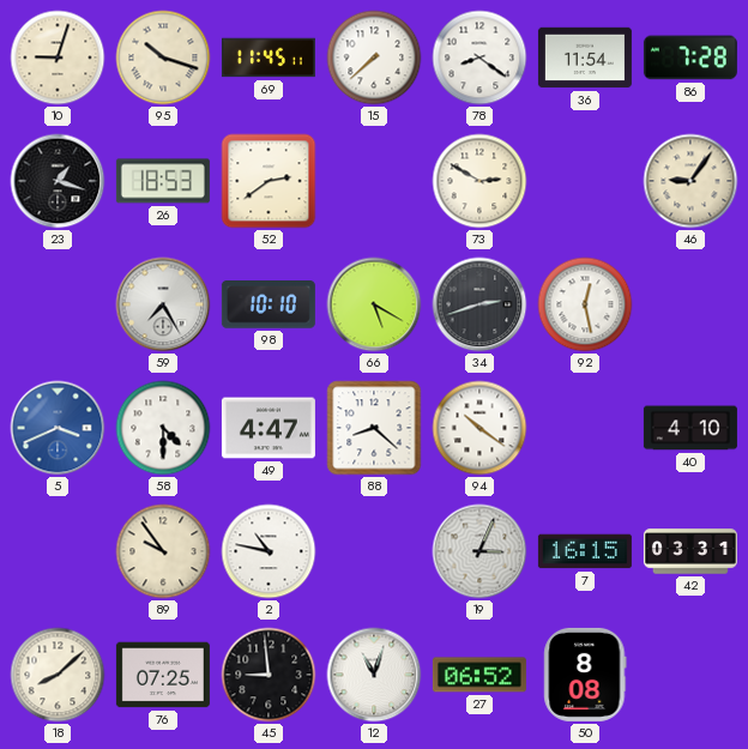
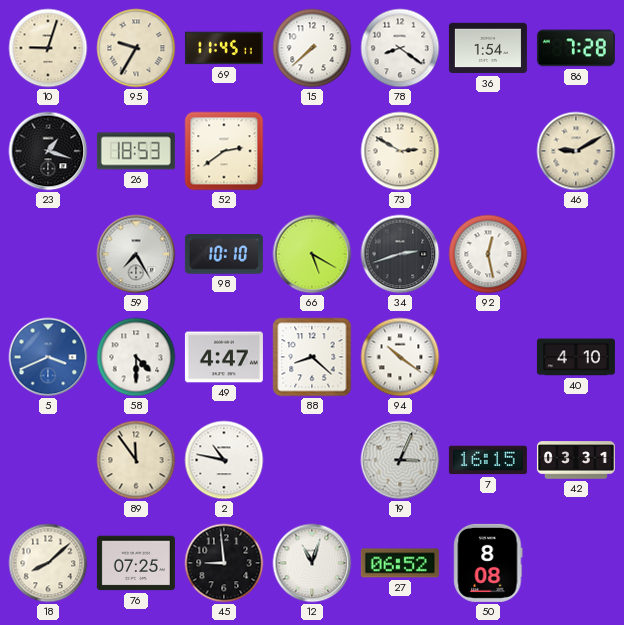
95: 10:18 -> 9:35
36: 11:54 -> 1:54
46: 9:06 -> 9:10
89: 9:54 -> 11:54
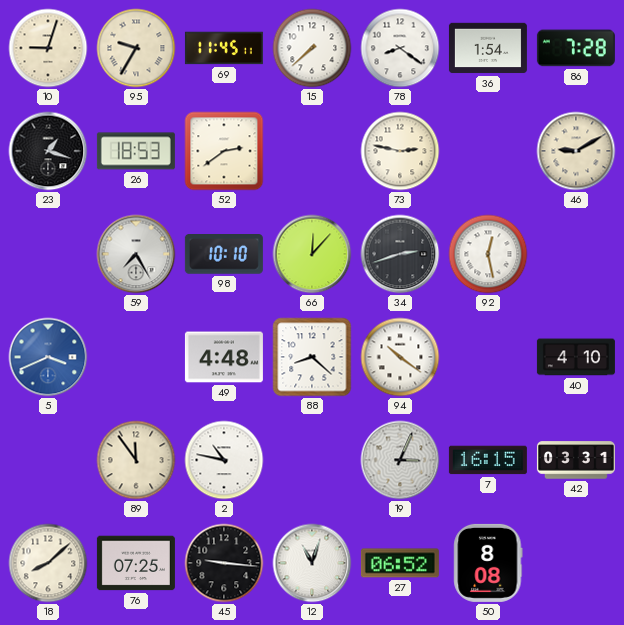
73: 2:50 -> 2:47
66: 5:20 -> 12:07
58: 4:30 -> none
49: 4:47 -> 4:48
45: 8:59 -> 9:16
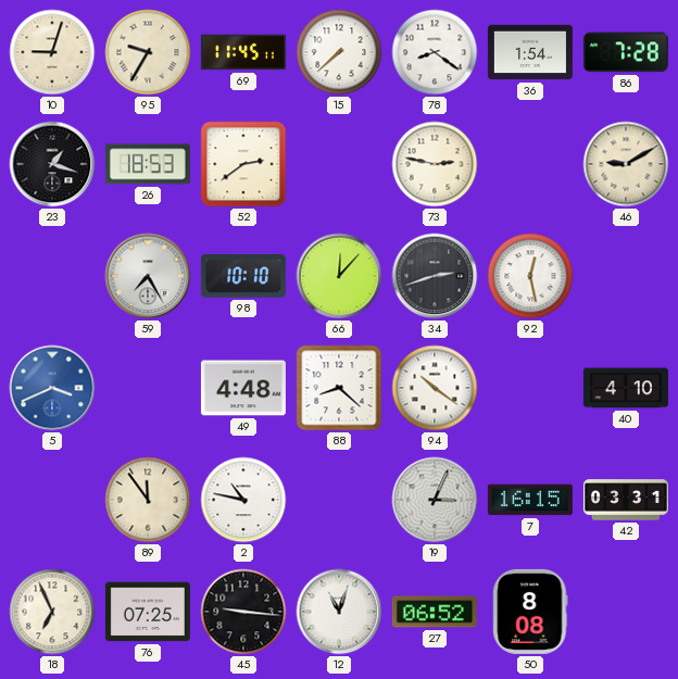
18: 8:08 -> 6:56
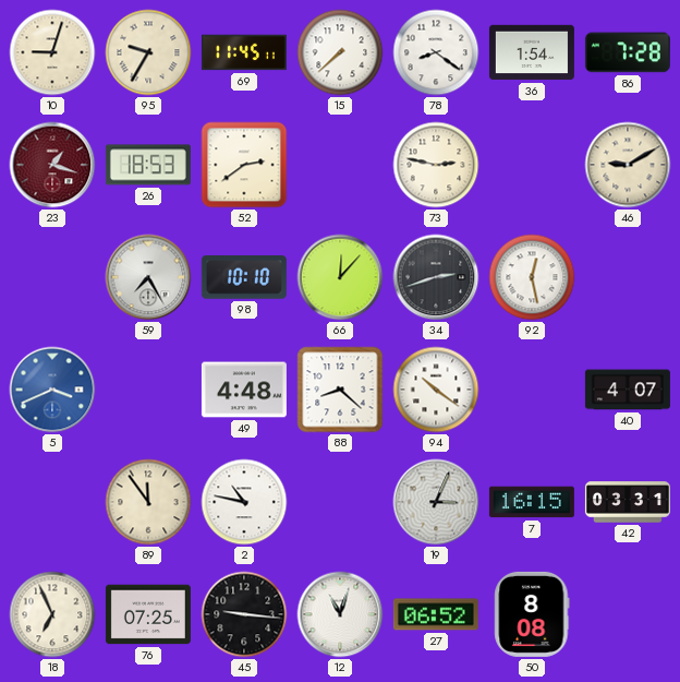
23 dial: black -> burgundy
40: 4:10 -> 4:07
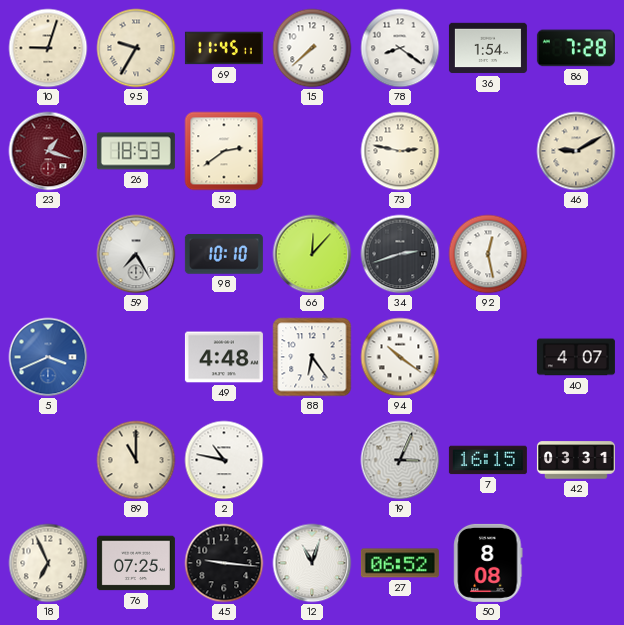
88: 8:22 -> 6:24
89: 11:54 -> 11:00
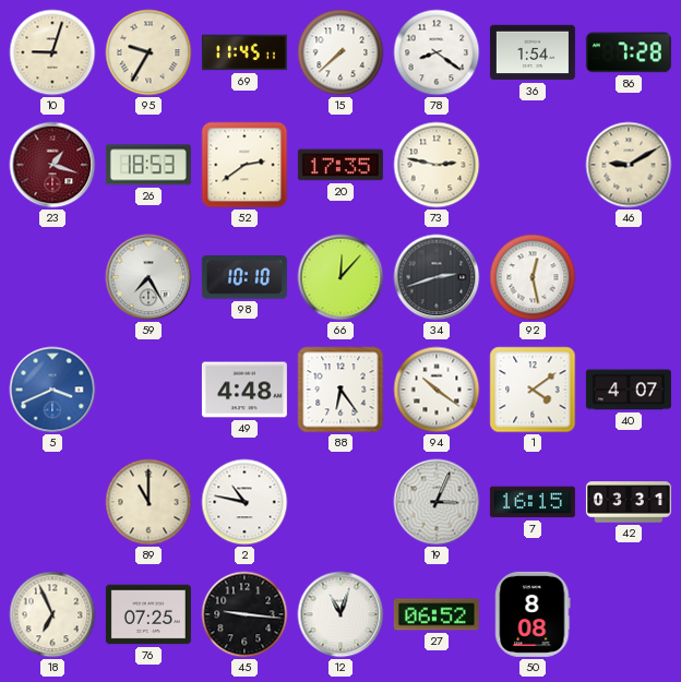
20: none -> 17:35
1: none -> 4:09
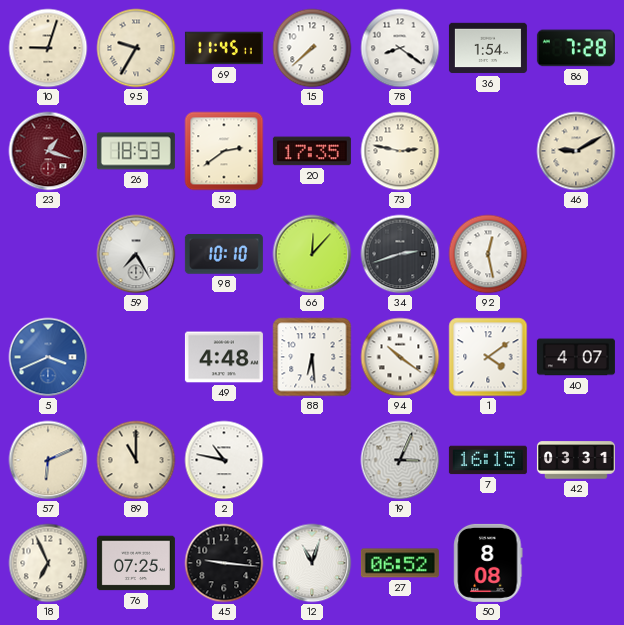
88: 6:24 -> 6:29
57: none -> 6:11
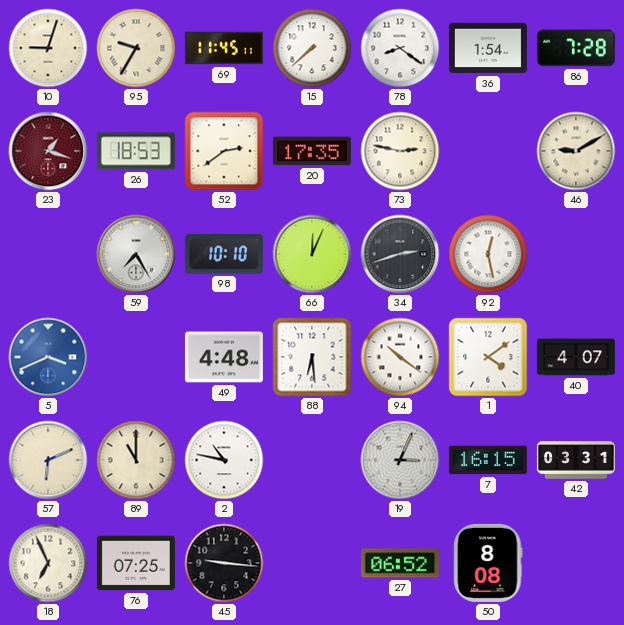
66: 12:07 -> 12:04
12: 11:03 -> none
